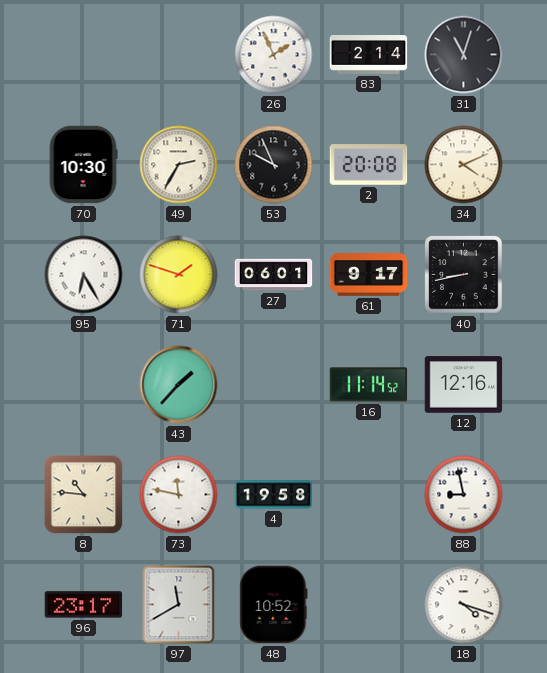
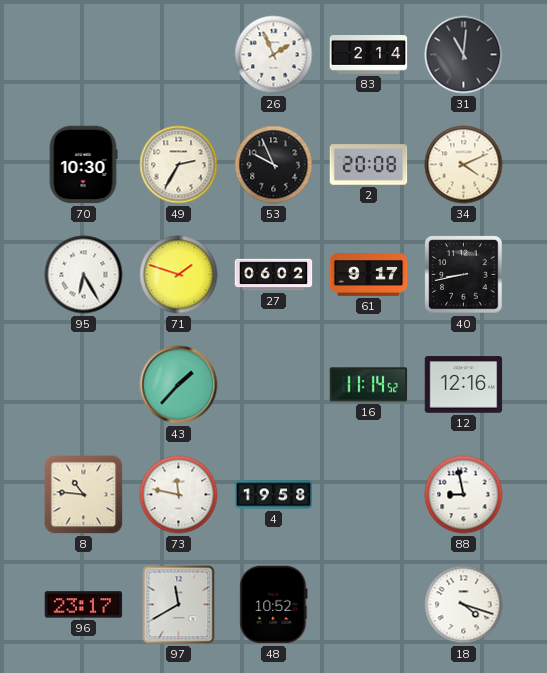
31: 11:03 -> 11:01
27: 06:01 -> 06:02
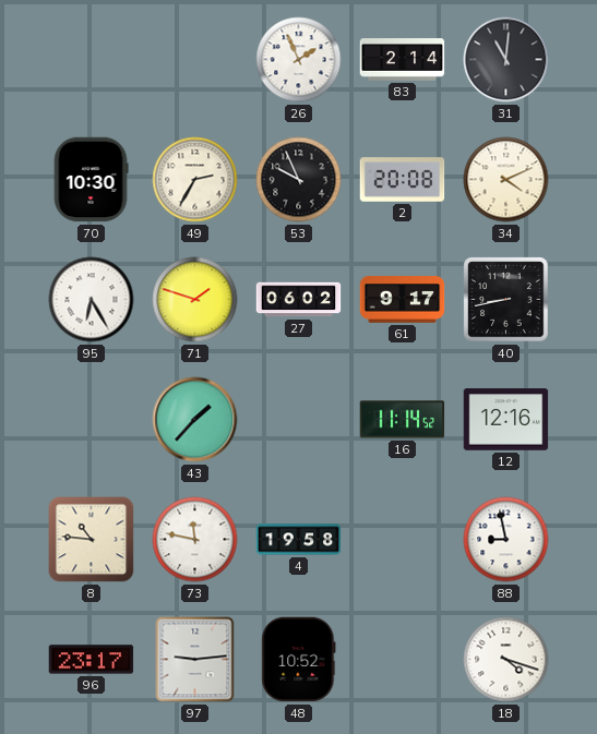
97: 11:40 -> 9:14
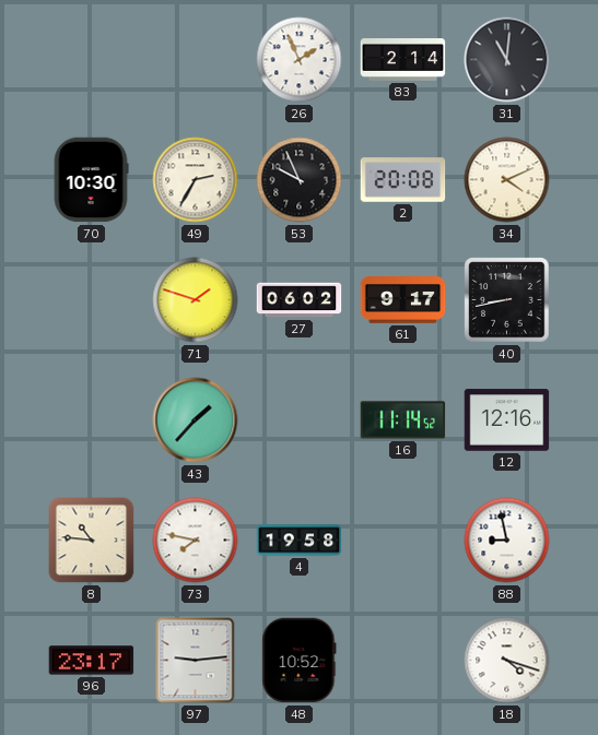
95: 6:25 -> none
73: 11:47 -> 7:47
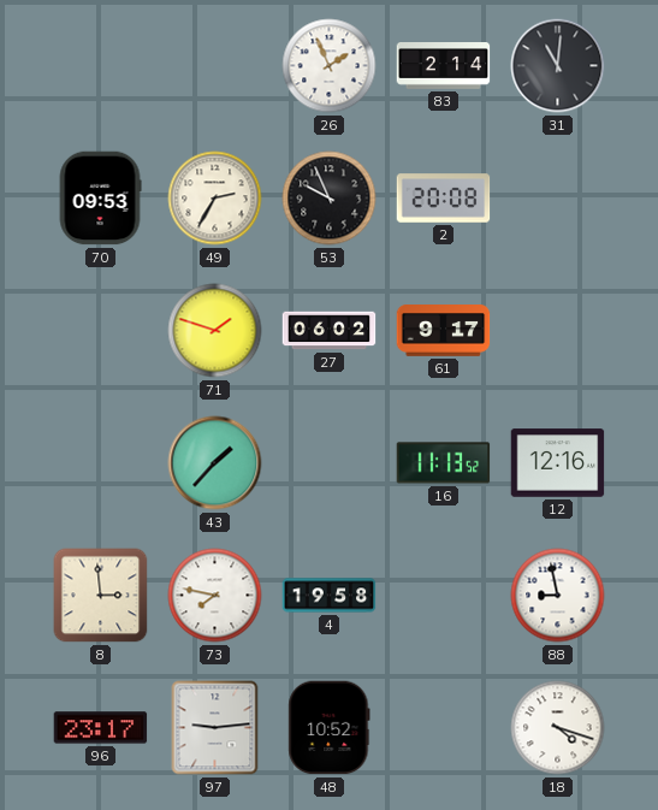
70: 10:30 -> 09:53
34: 4:11 -> none
40: 8:43 -> none
16: 11:14 -> 11:13
8: 10:46 -> 2:59
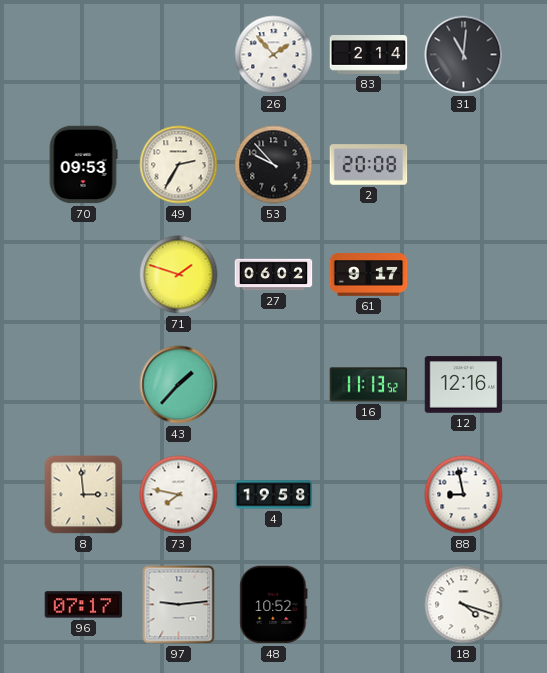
26: 1:56 -> 1:53
53: 9:56 -> 9:53
96: 23:17 -> 07:17
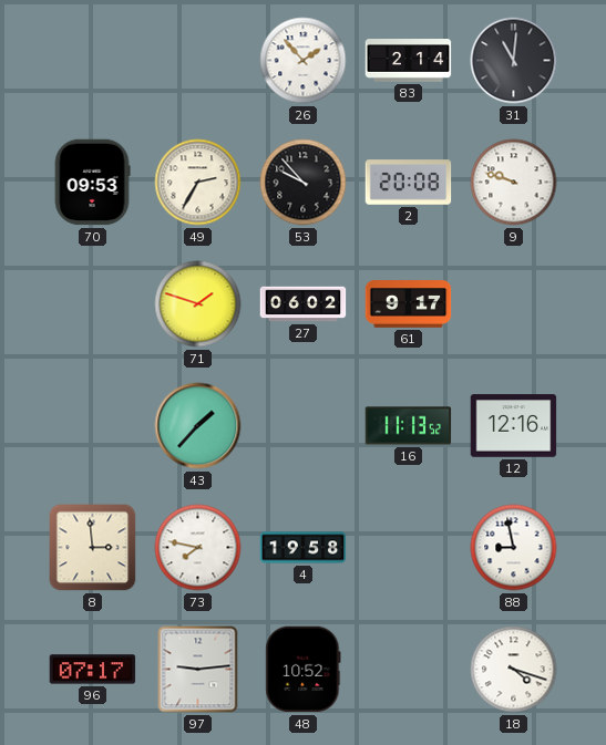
9: none -> 9:48
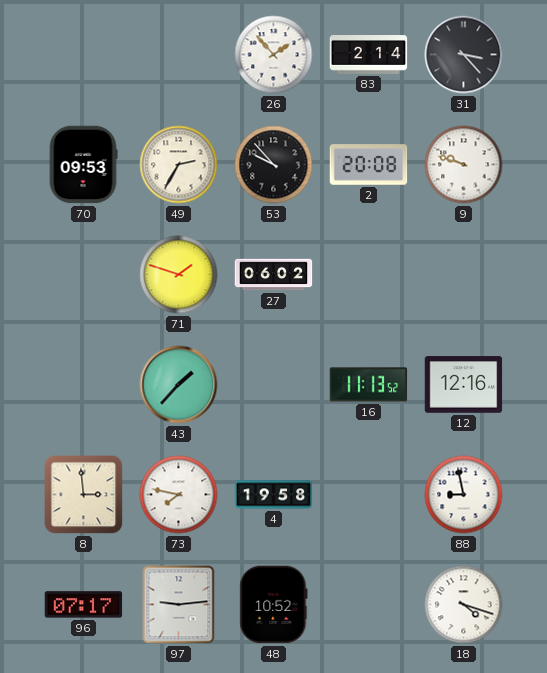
31: 11:01 -> 3:23
61: 9:17 -> none
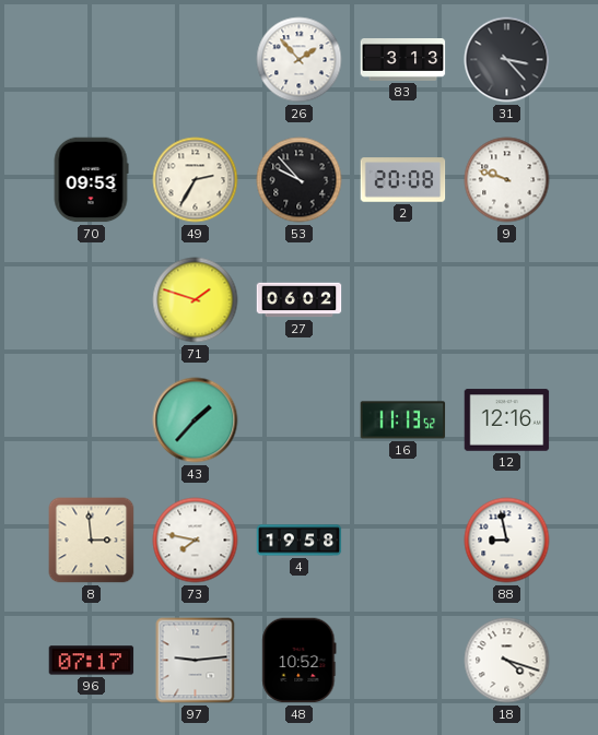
83: 2:14 -> 3:13
